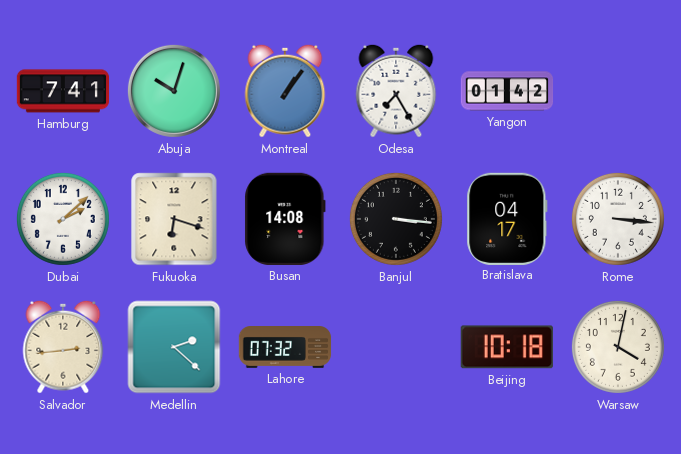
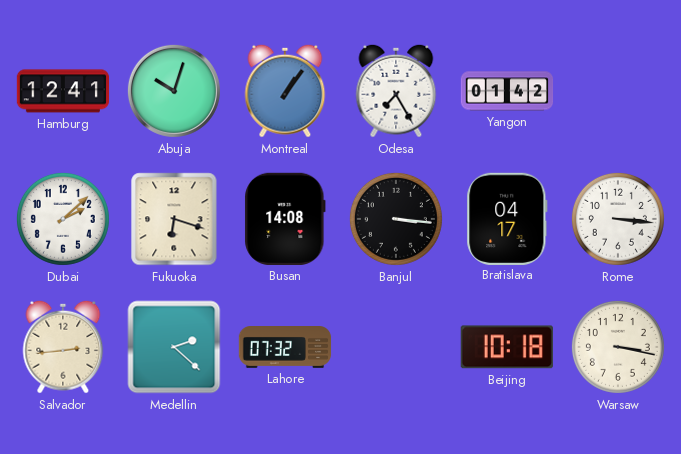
Hamburg: 7:41 -> 12:41
Warsaw: 4:02 -> 3:17
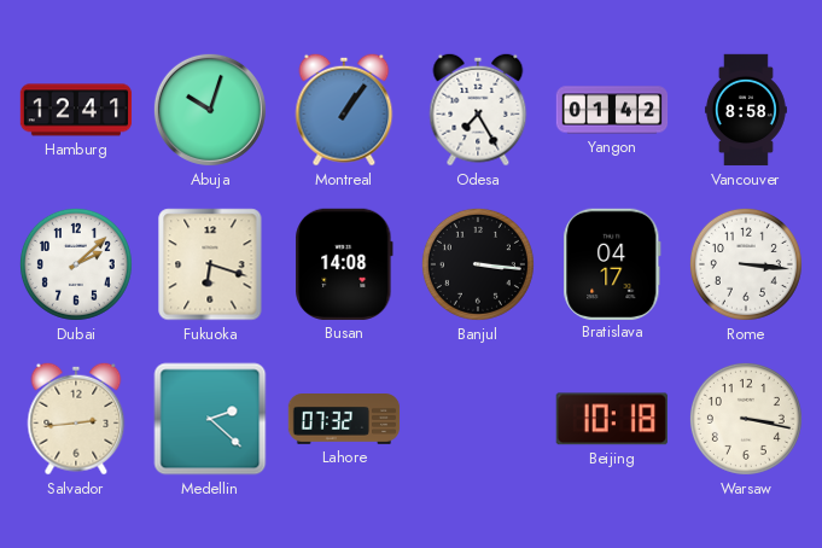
Vancouver: none -> 8:58
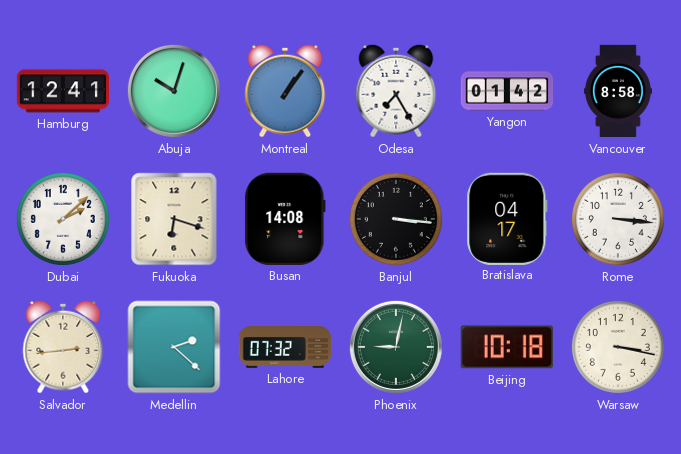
Phoenix: none -> 9:02
